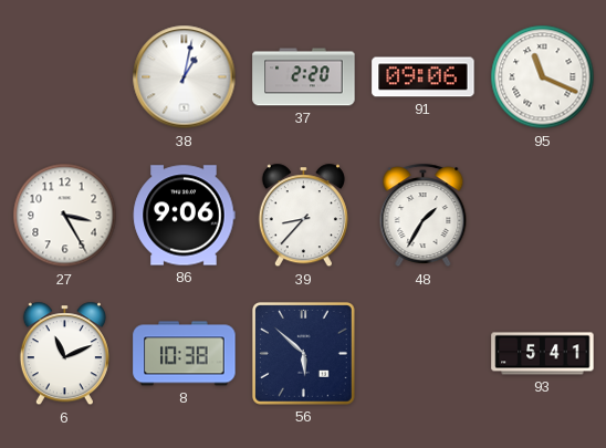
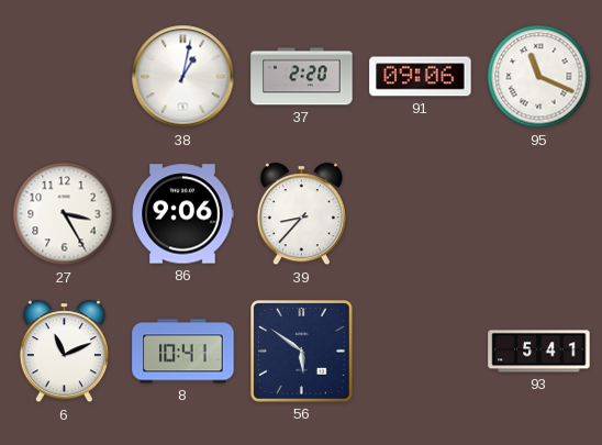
48: 1:35 -> none
8: 10:38 -> 10:41
56: 5:52 -> 5:51
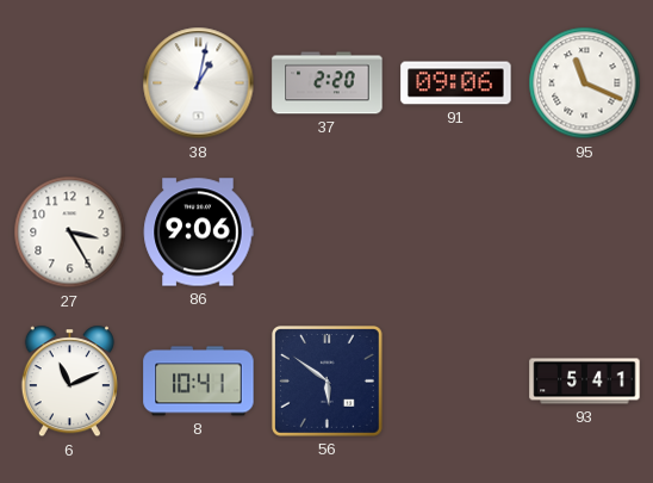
39: 8:37 -> none
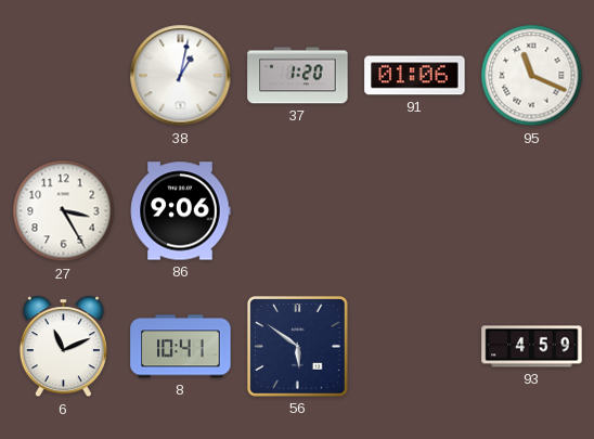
37: 2:20 -> 1:20
91: 09:06 -> 01:06
93: 5:41 -> 4:59
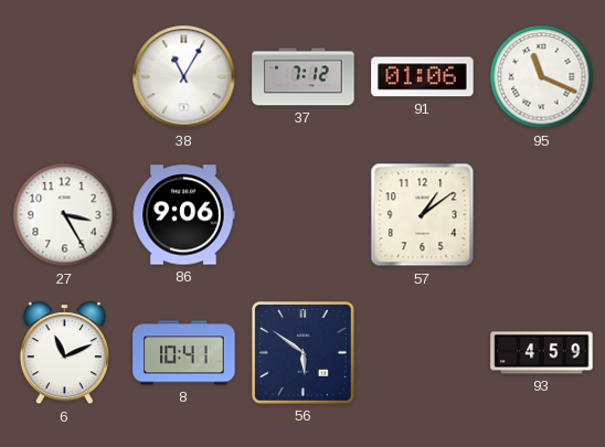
38: 1:02 -> 11:05
37: 1:20 -> 7:12
57: none -> 1:09
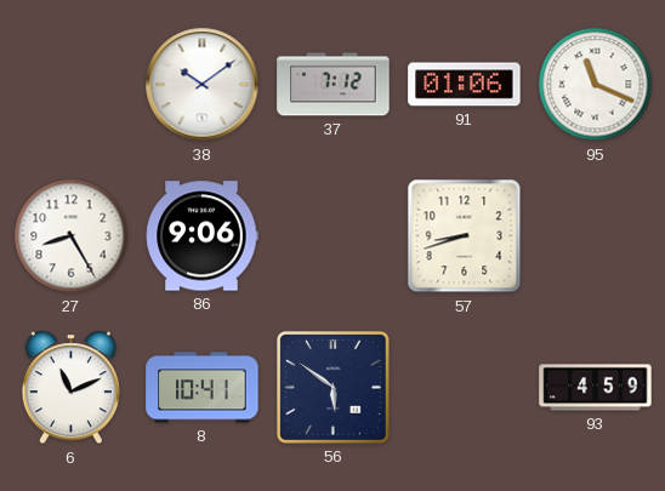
38: 11:05 -> 10:09
27: 3:25 -> 8:25
57: 1:09 -> 8:42
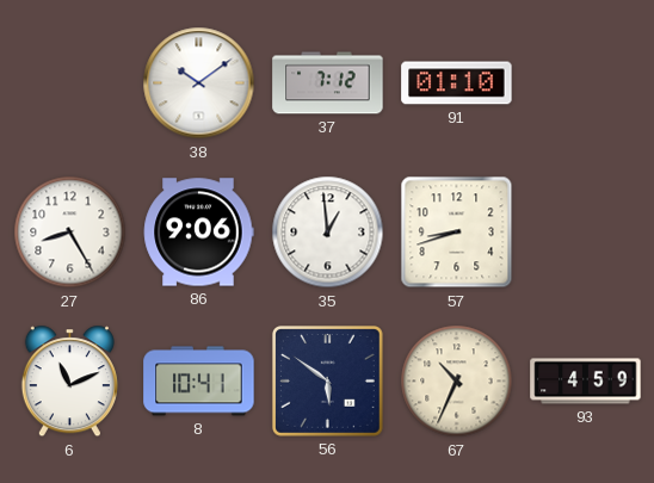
91: 01:06 -> 01:10
95: 11:19 -> none
35: none -> 12:59
67: none -> 10:34
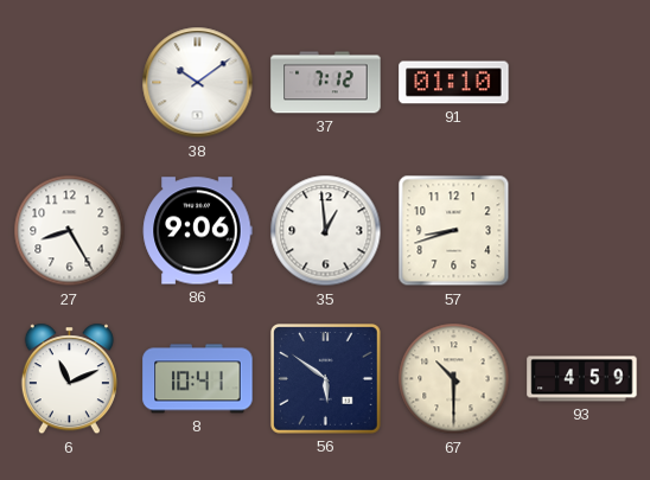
67: 10:34 -> 10:30
